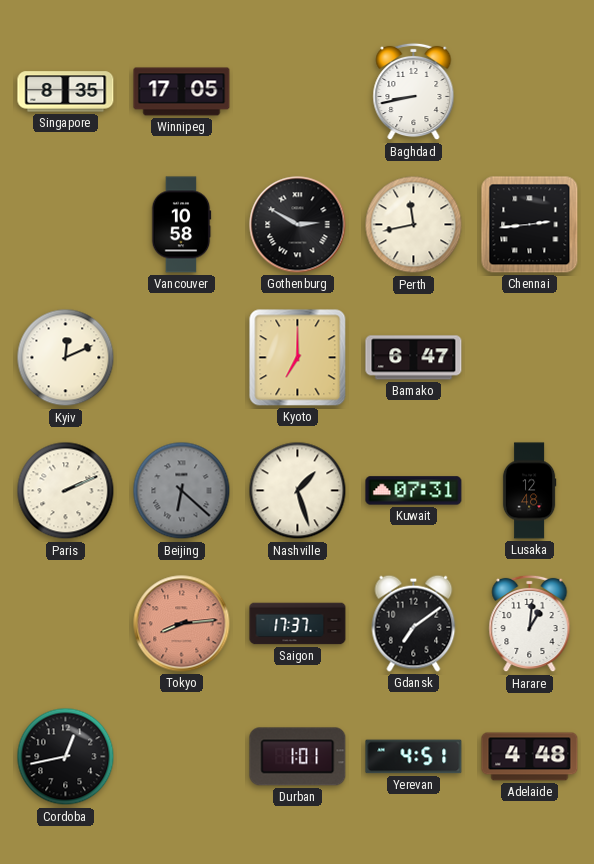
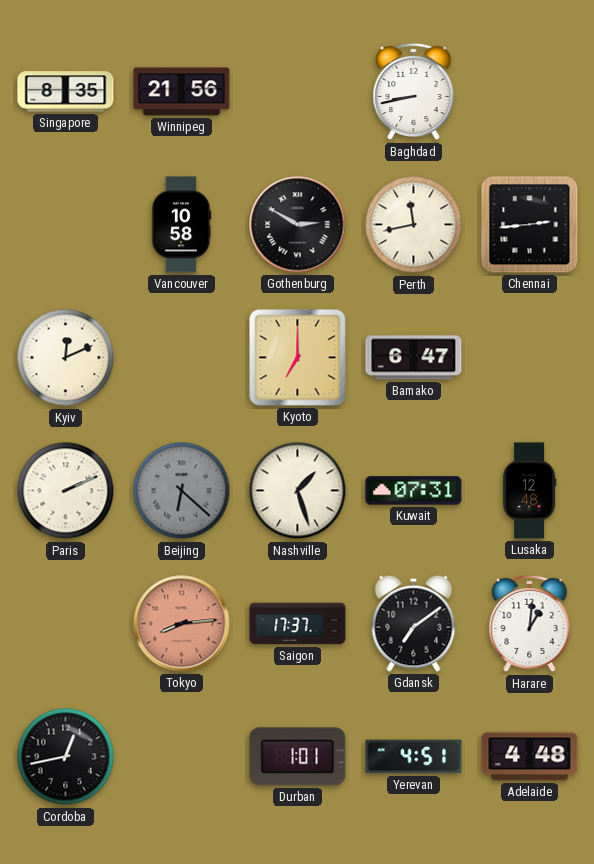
Winnipeg: 17:05 -> 21:56
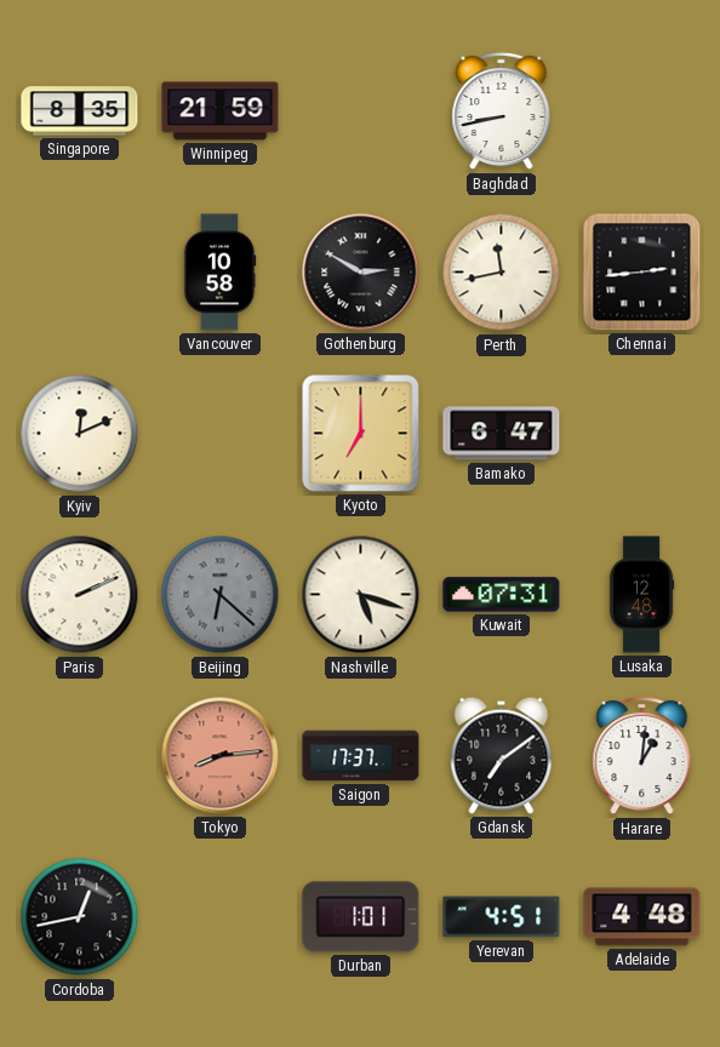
Winnipeg: 21:56 -> 21:59
Nashville: 1:27 -> 5:18
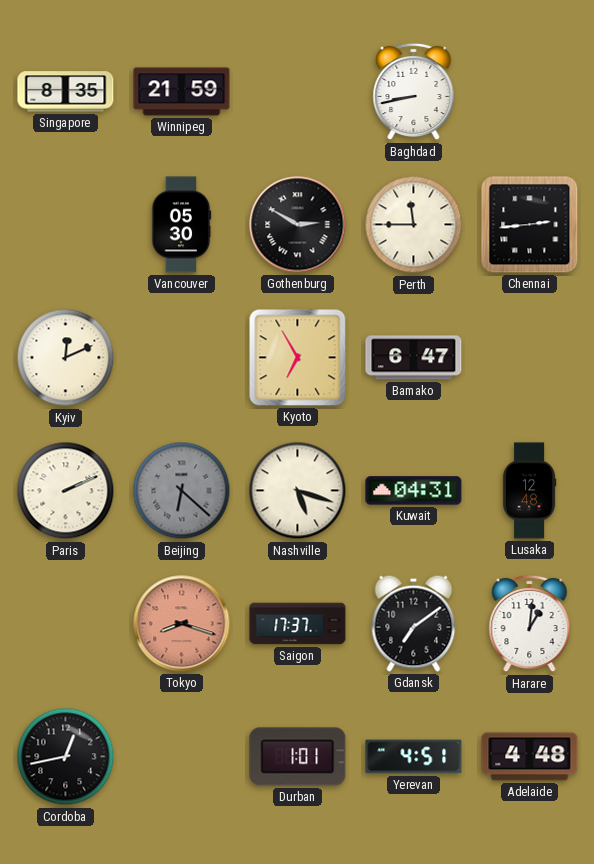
Vancouver: 10:58 -> 05:30
Perth: 11:43 -> 11:45
Kyoto: 7:00 -> 6:55
Kuwait: 07:31 -> 04:31
Tokyo: 8:14 -> 8:18
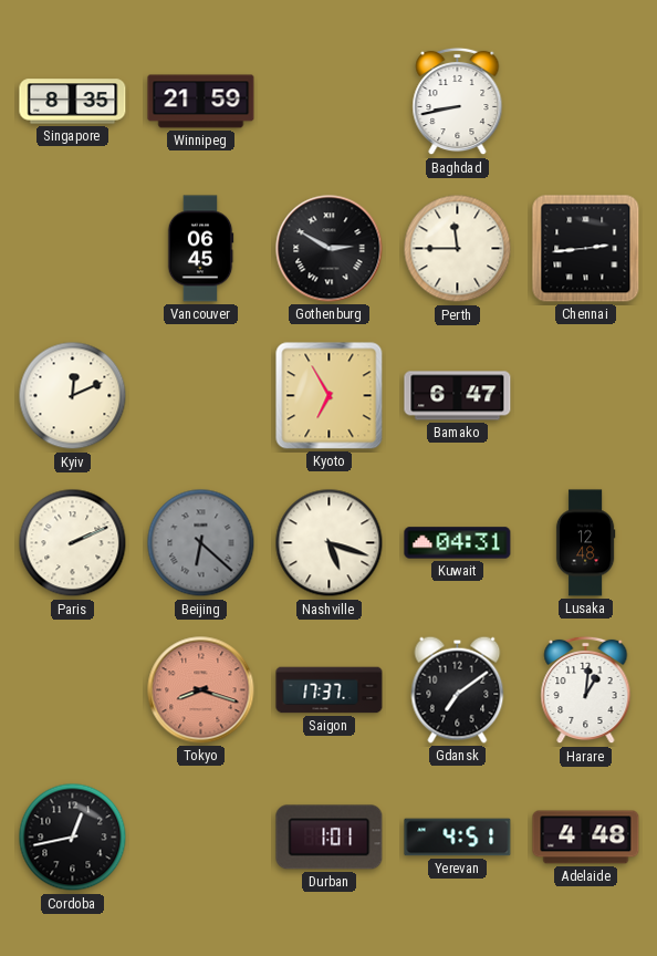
Vancouver: 05:30 -> 06:45
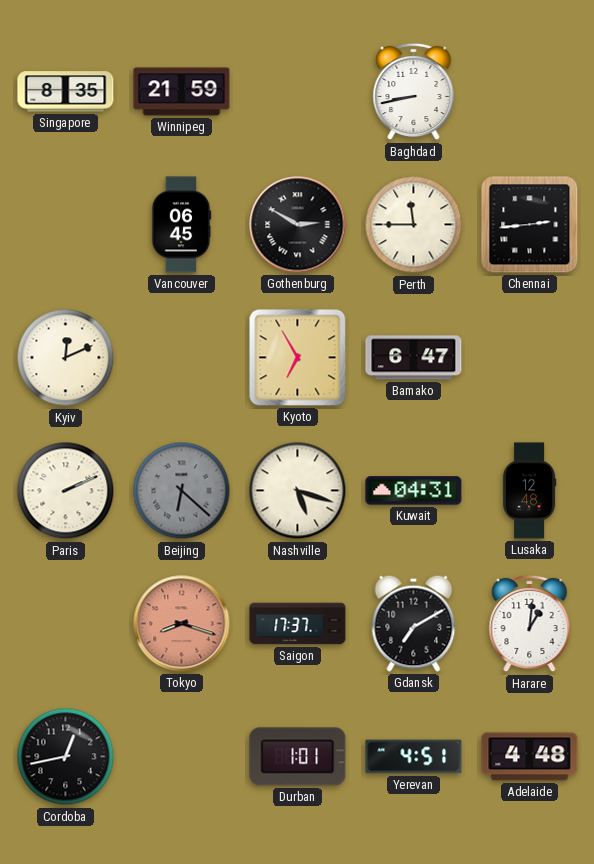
Gdansk: 7:09 -> 7:10
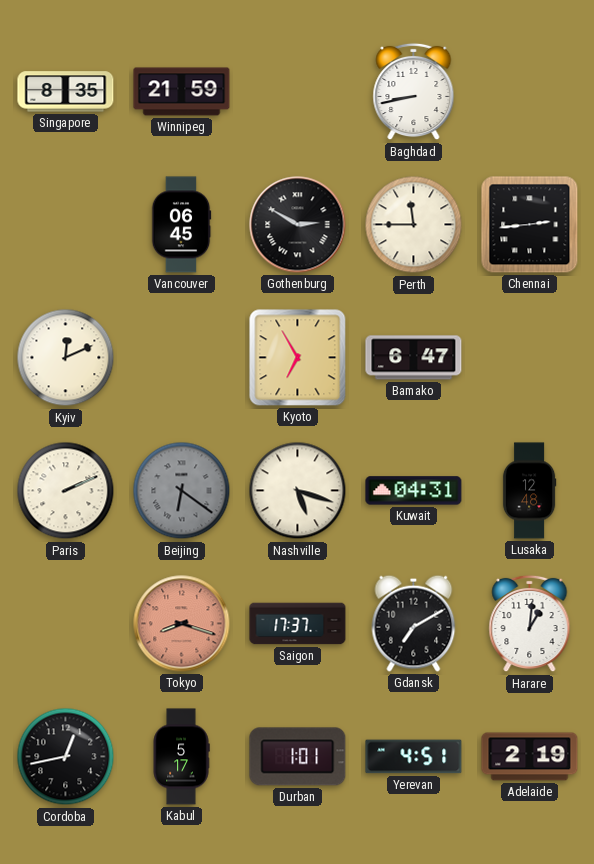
Beijing: 6:22 -> 6:21
Kabul: none -> 5:17
Adelaide: 4:48 -> 2:19
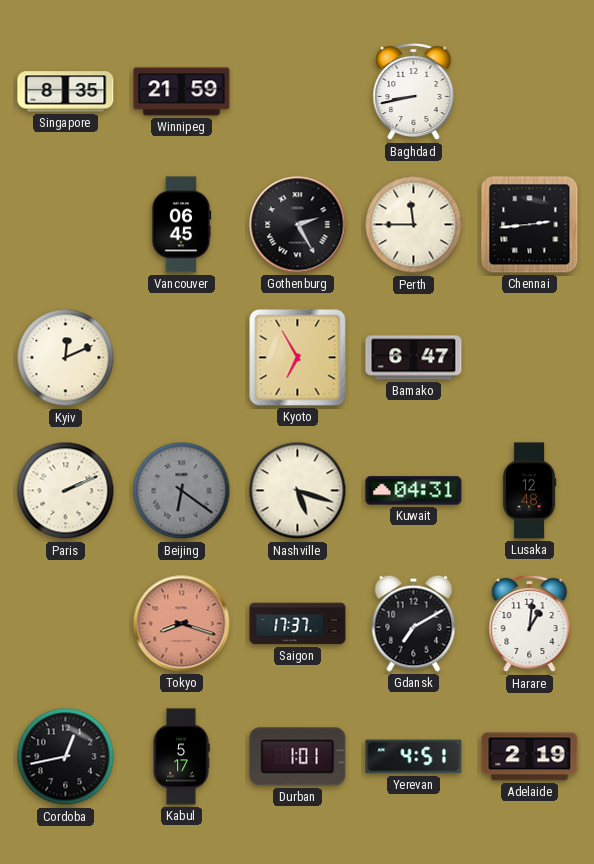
Gothenburg: 2:50 -> 2:25
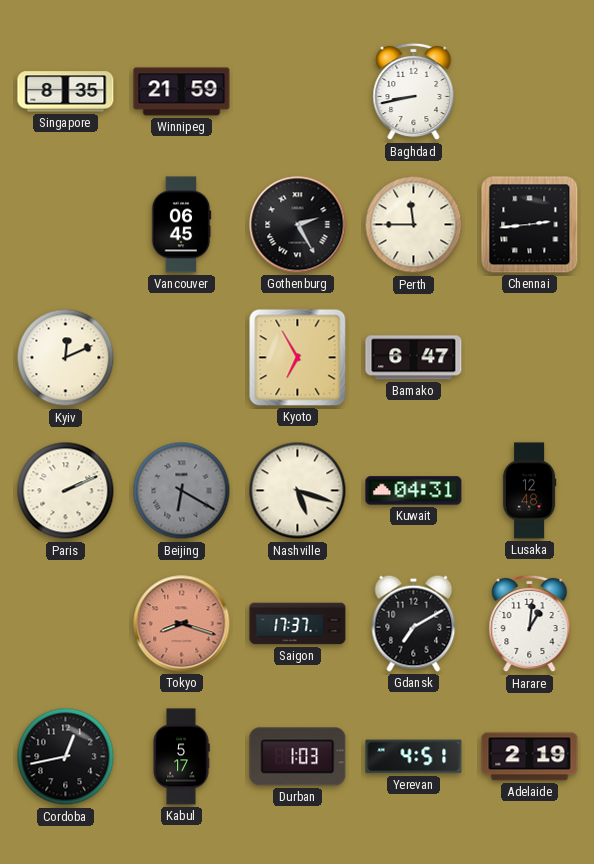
Beijing: 6:21 -> 6:20
Durban: 1:01 -> 1:03
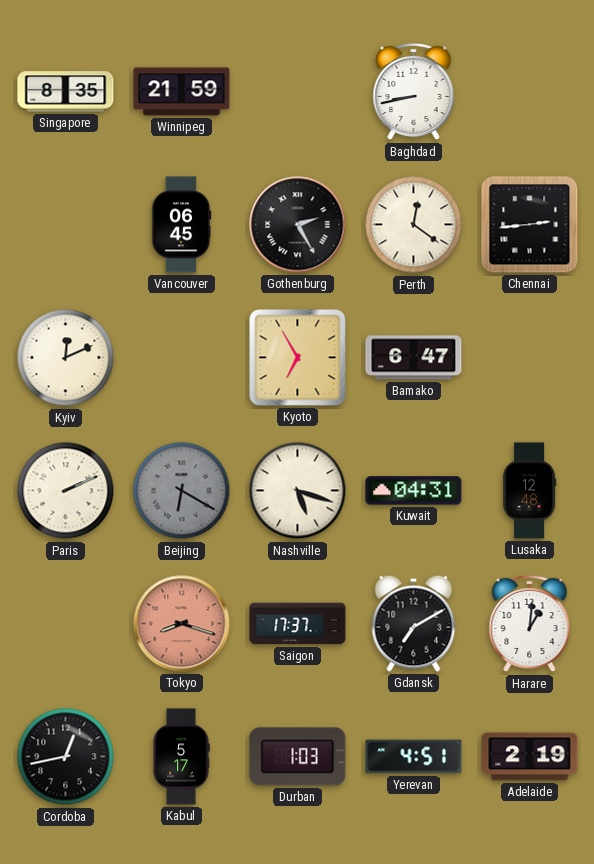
Perth: 11:45 -> 12:21
